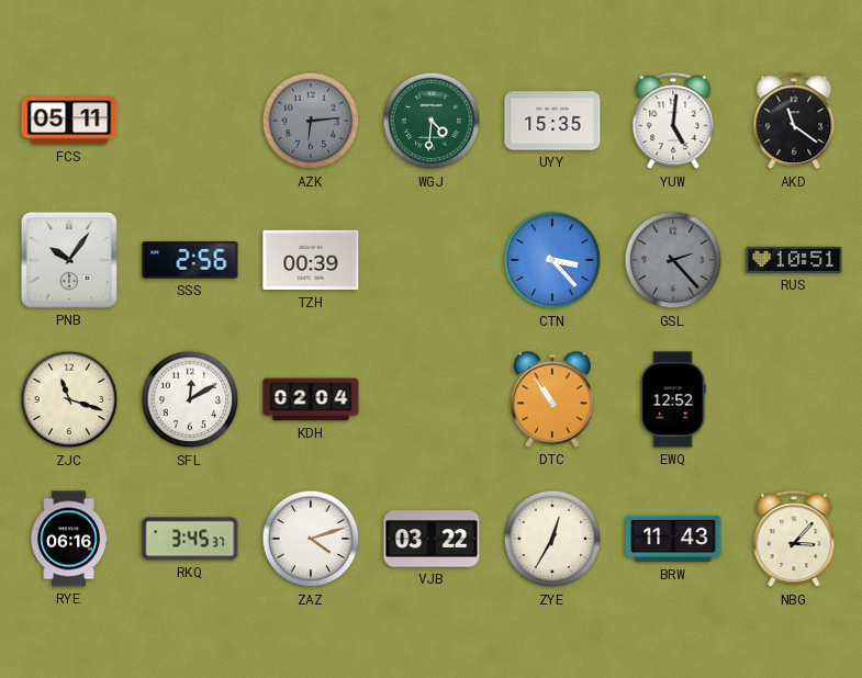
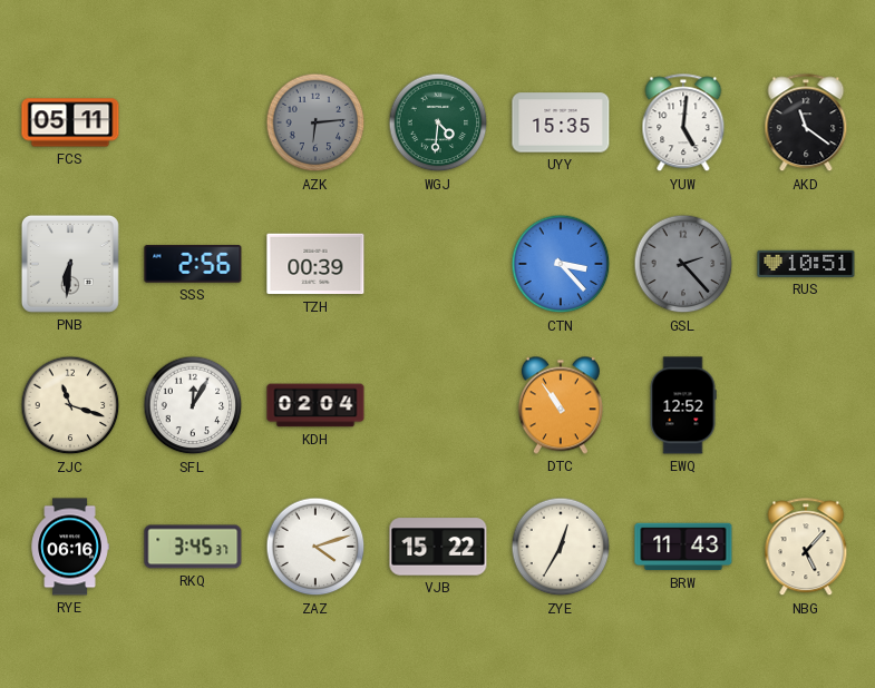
PNB: 10:06 -> 6:31
SFL: 12:10 -> 12:05
VJB: 03:22 -> 15:22
NBG: 3:07 -> 5:07
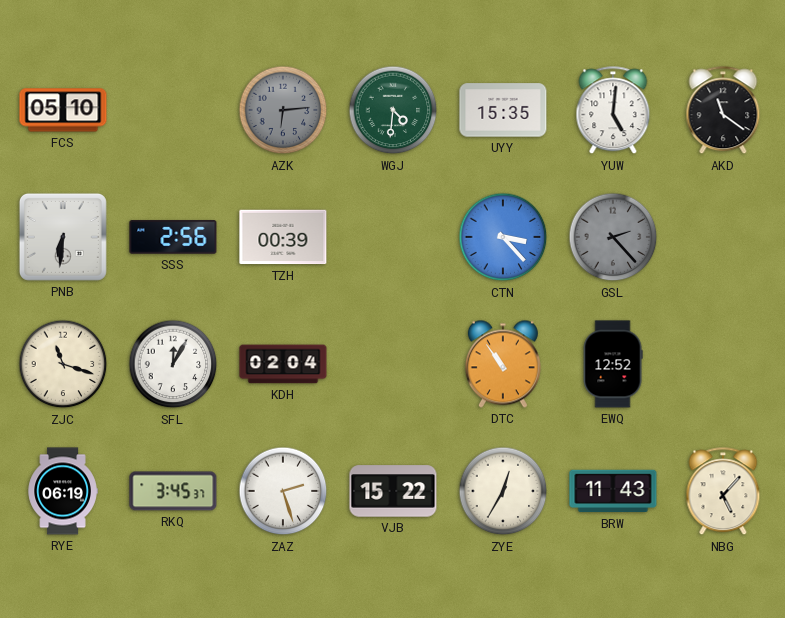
FCS: 05:11 -> 05:10
RUS: 10:51 -> none
RYE: 06:16 -> 06:19
ZAZ: 4:12 -> 2:27
